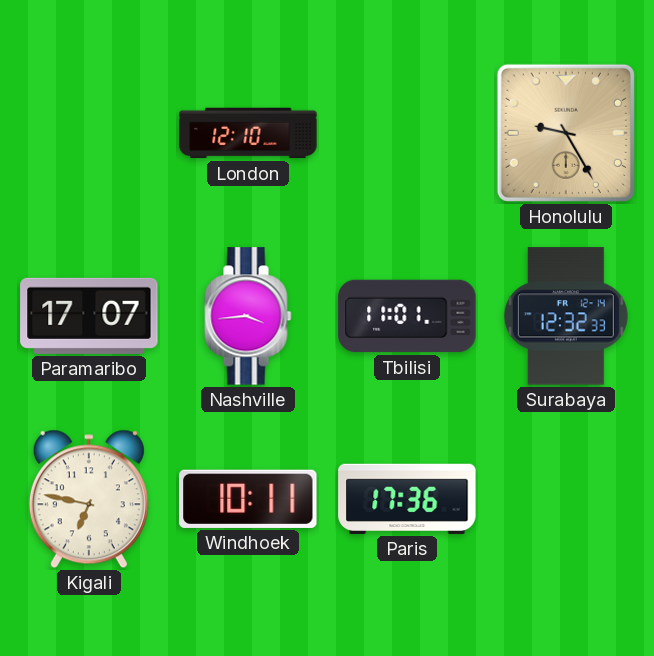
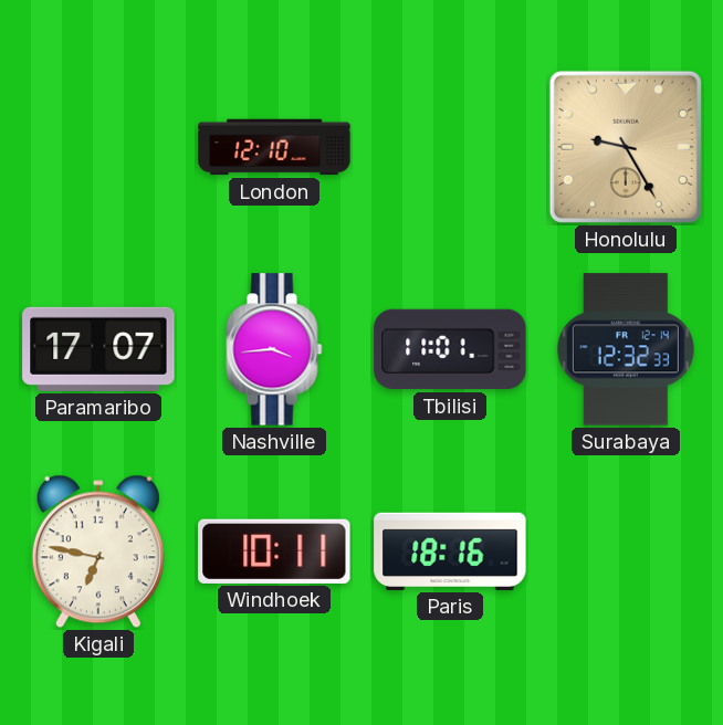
Paris: 17:36 -> 18:16
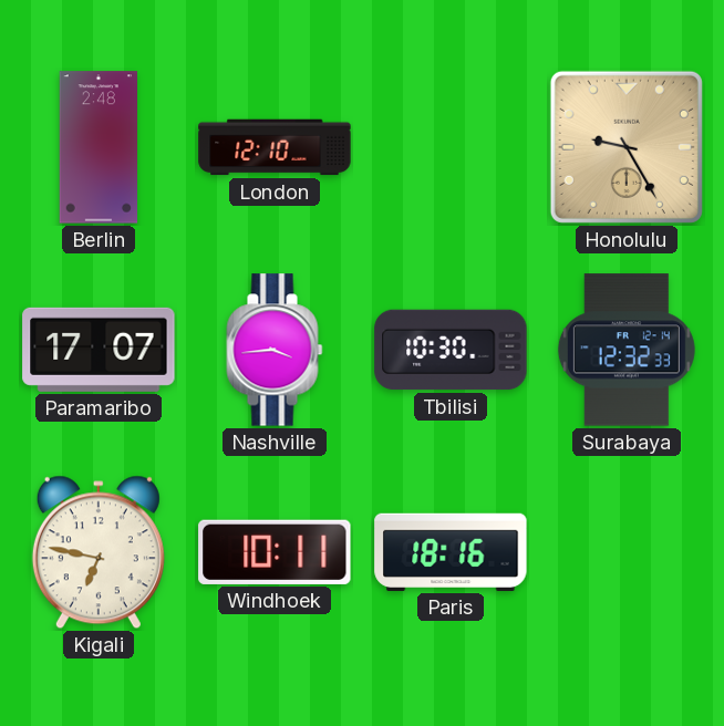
Berlin: none -> 2:48
Tbilisi: 11:01 -> 10:30
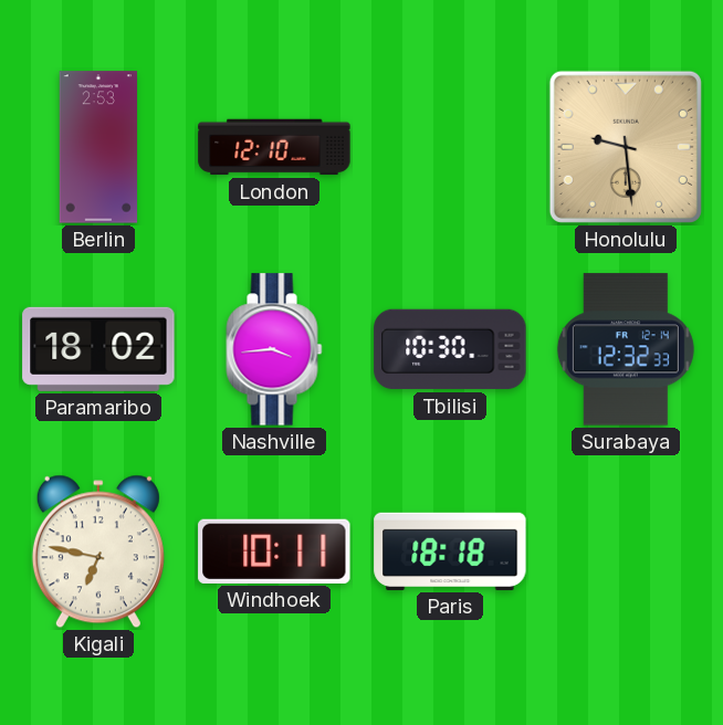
Berlin: 2:48 -> 2:53
Honolulu: 9:25 -> 9:29
Paramaribo: 17:07 -> 18:02
Paris: 18:16 -> 18:18
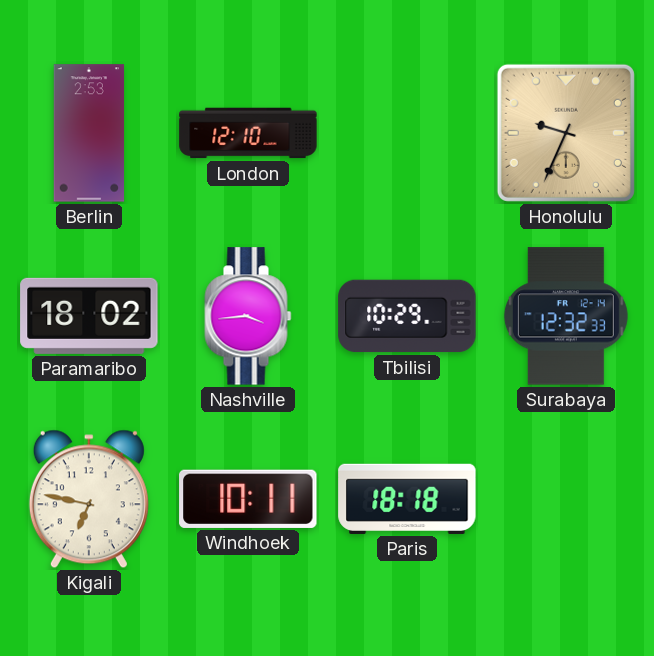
Honolulu: 9:29 -> 9:34
Tbilisi: 10:30 -> 10:29
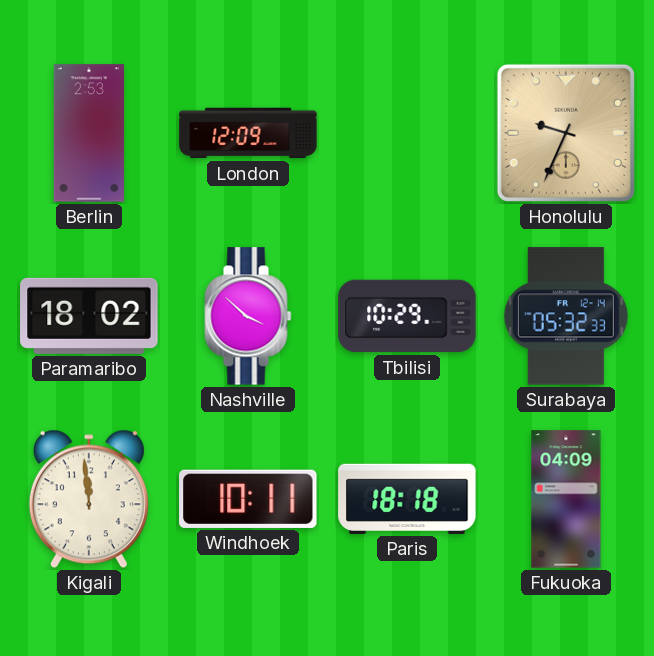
London: 12:10 -> 12:09
Nashville: 3:44 -> 3:52
Surabaya: 12:32 -> 05:32
Kigali: 6:47 -> 11:59
Fukuoka: none -> 04:09
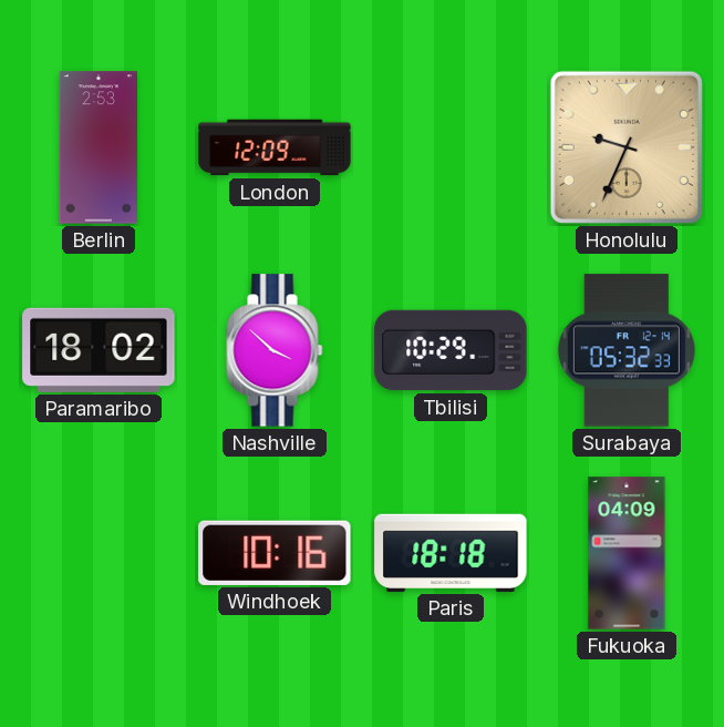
Kigali: 11:59 -> none
Windhoek: 10:11 -> 10:16
